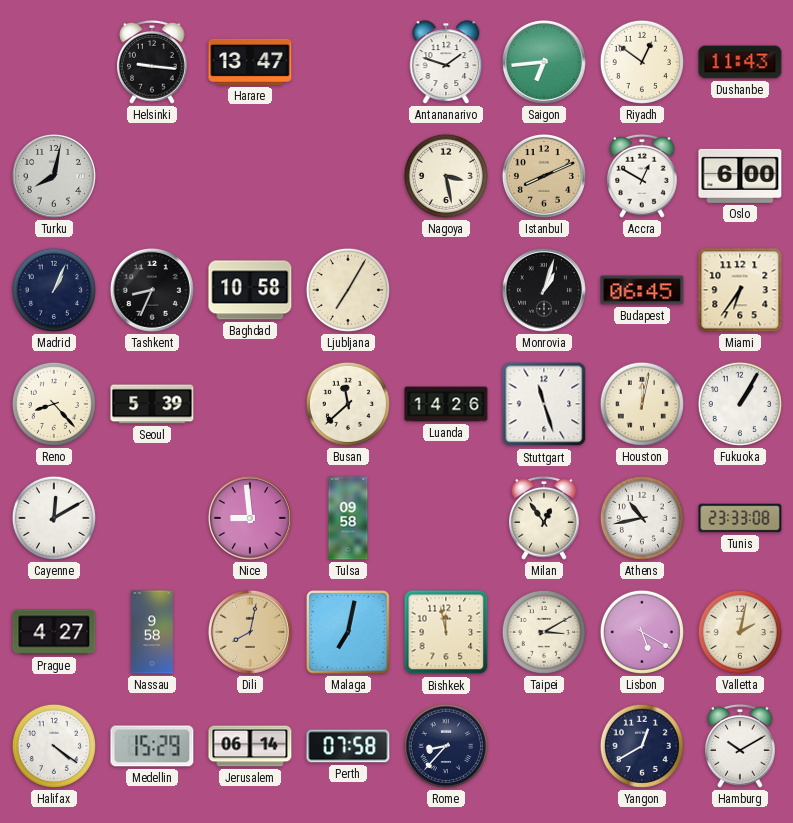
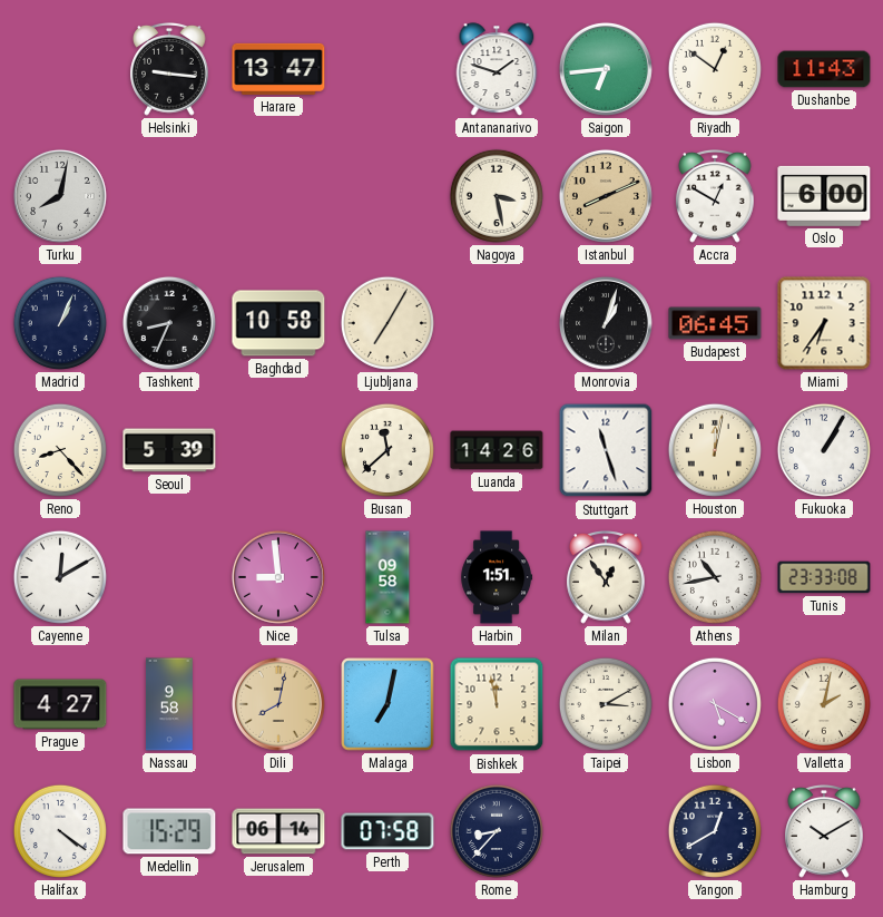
Harbin: none -> 1:51
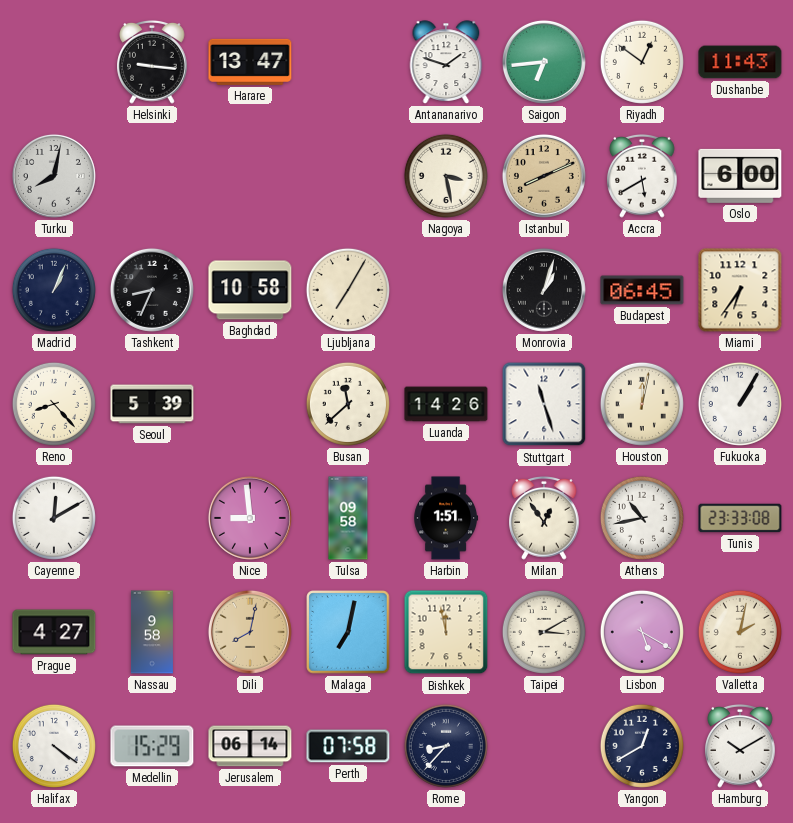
Accra: 12:50 -> 5:40
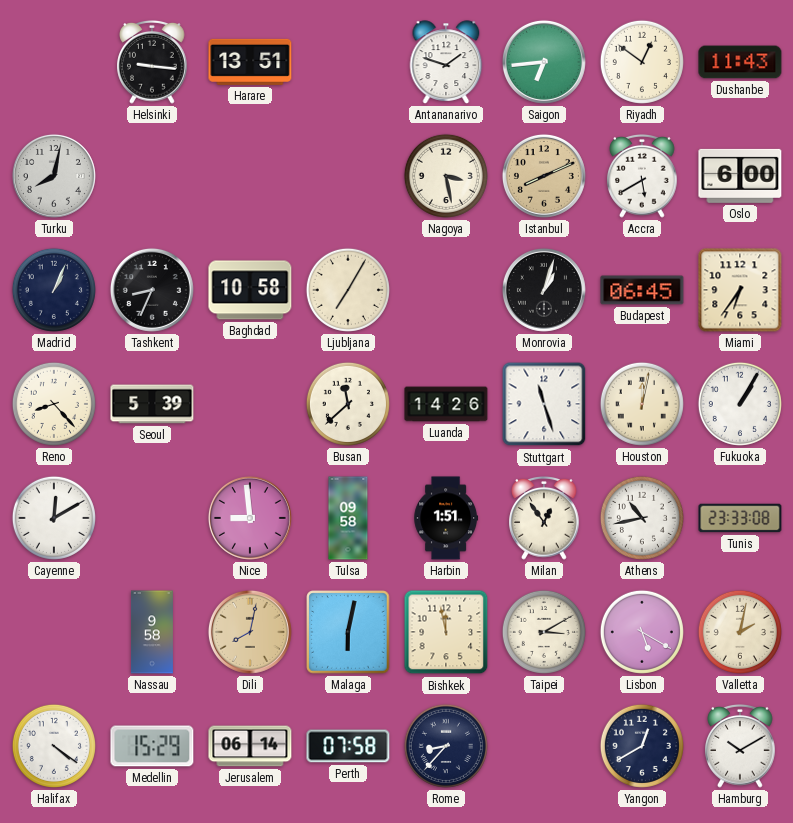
Harare: 13:47 -> 13:51
Prague: 4:27 -> none
Malaga: 7:02 -> 6:02
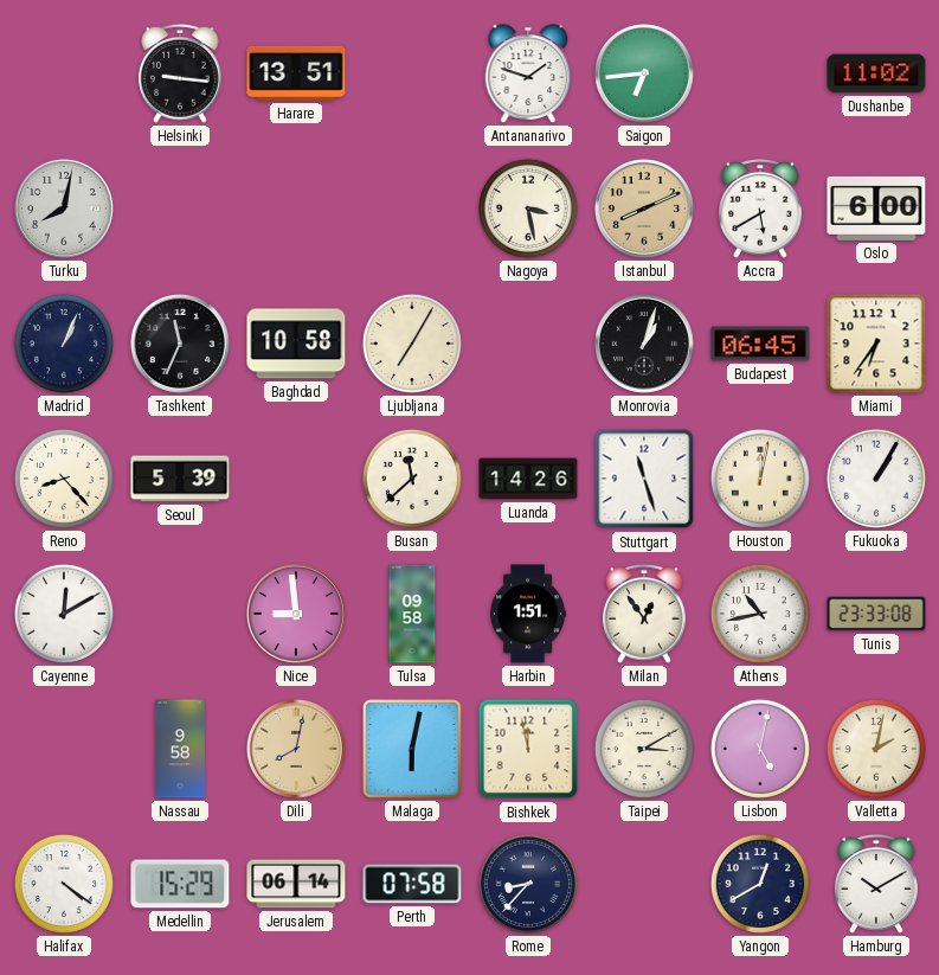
Riyadh: 12:51 -> none
Dushanbe: 11:43 -> 11:02
Tashkent: 8:34 -> 11:34
Lisbon: 5:20 -> 5:02
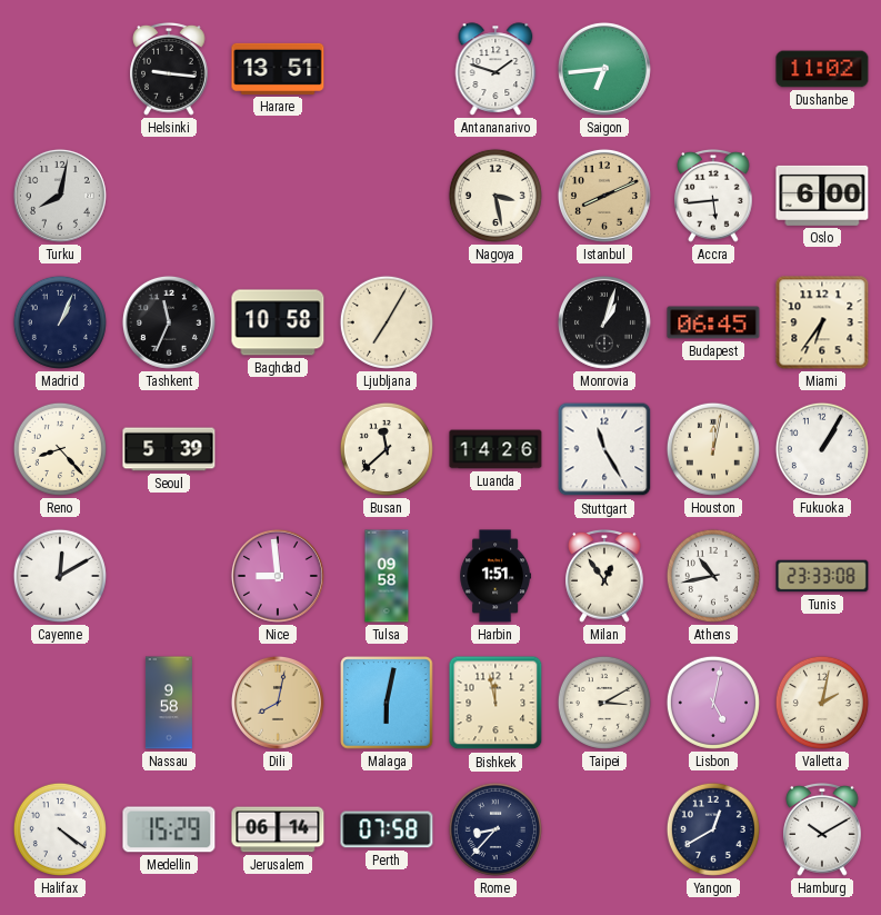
Accra: 5:40 -> 5:44
Stuttgart: 11:27 -> 11:25
